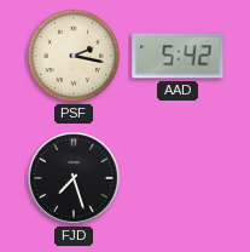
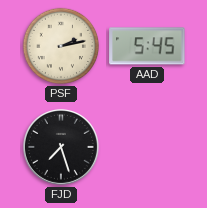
PSF: 2:17 -> 2:13
AAD: 5:42 -> 5:45
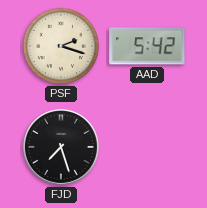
PSF: 2:13 -> 2:18
AAD: 5:45 -> 5:42
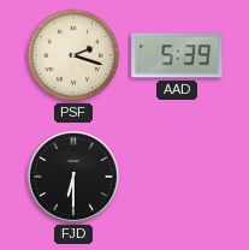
AAD: 5:42 -> 5:39
FJD: 7:27 -> 6:30
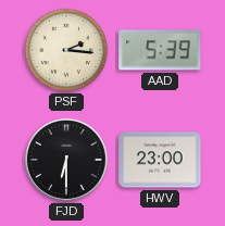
PSF: 2:18 -> 2:16
HWV: none -> 23:00
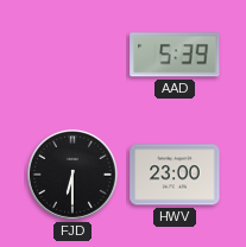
PSF: 2:16 -> none
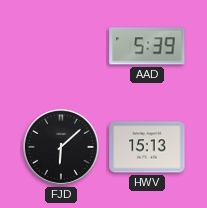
FJD: 6:30 -> 6:08
HWV: 23:00 -> 15:13
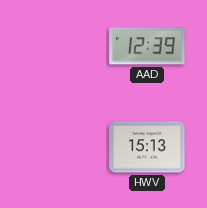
AAD: 5:39 -> 12:39
FJD: 6:08 -> none
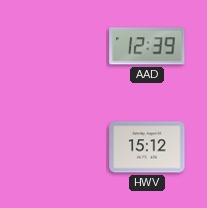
HWV: 15:13 -> 15:12
